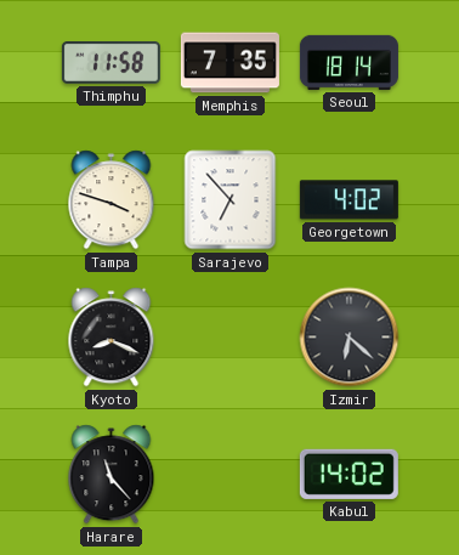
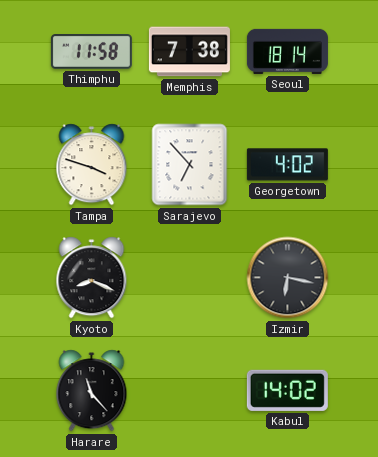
Memphis: 7:35 -> 7:38
Izmir: 6:22 -> 6:17
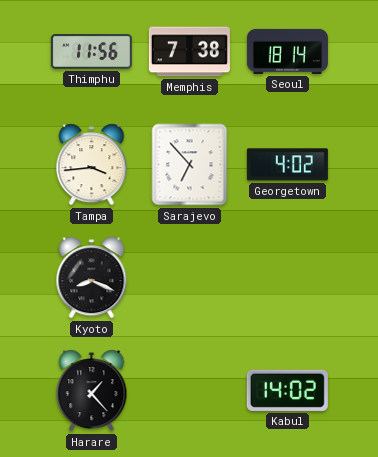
Thimphu: 11:58 -> 11:56
Tampa: 3:48 -> 3:44
Izmir: 6:17 -> none
Harare: 11:23 -> 1:23
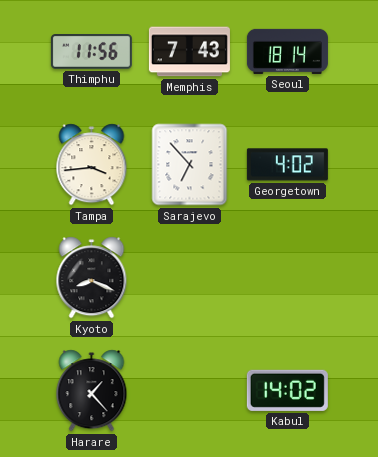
Memphis: 7:38 -> 7:43
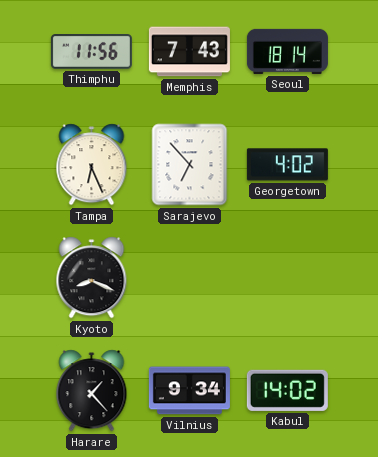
Tampa: 3:44 -> 6:26
Vilnius: none -> 9:34
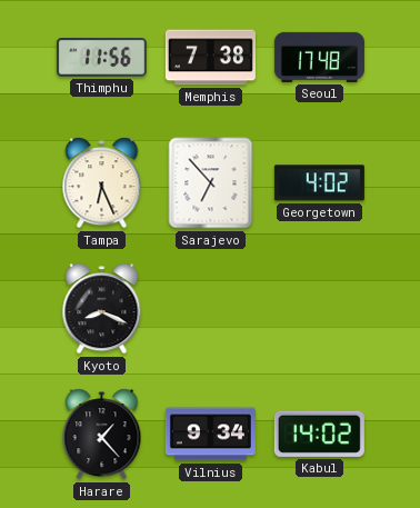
Memphis: 7:43 -> 7:38
Seoul: 18:14 -> 17:48
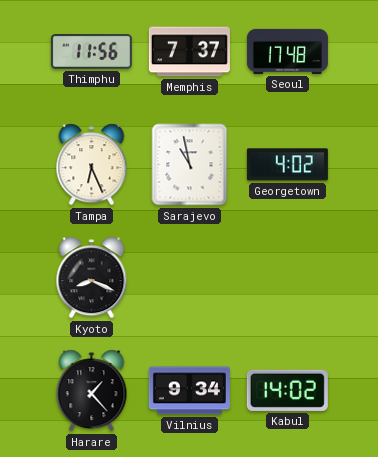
Memphis: 7:38 -> 7:37
Sarajevo: 6:53 -> 10:58
